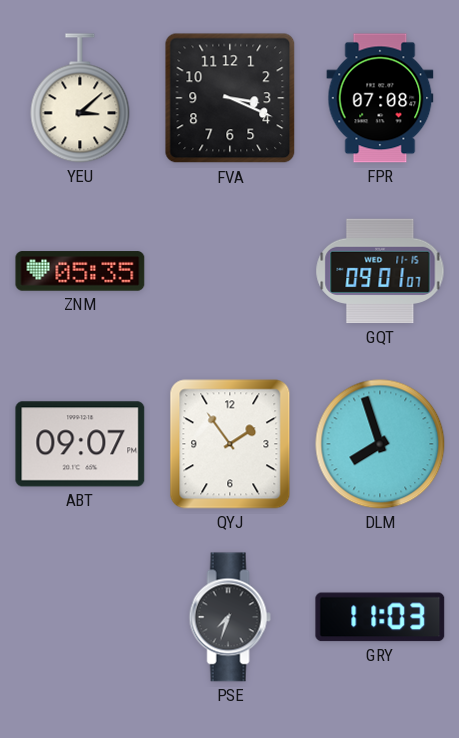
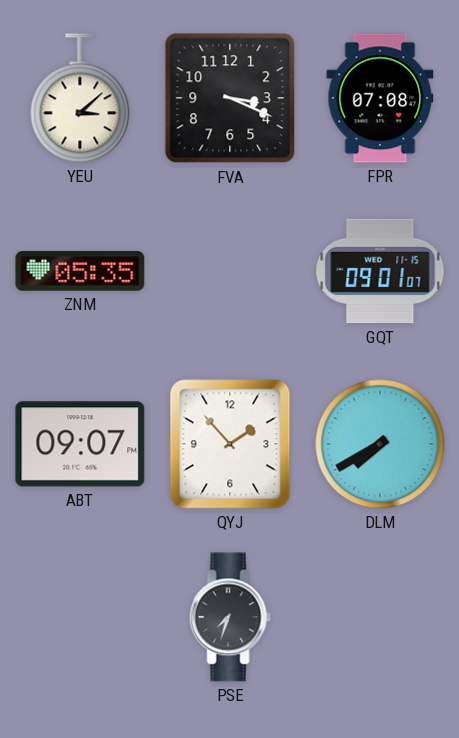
QYJ: 1:54 -> 1:53
DLM: 7:57 -> 7:40
GRY: 11:03 -> none
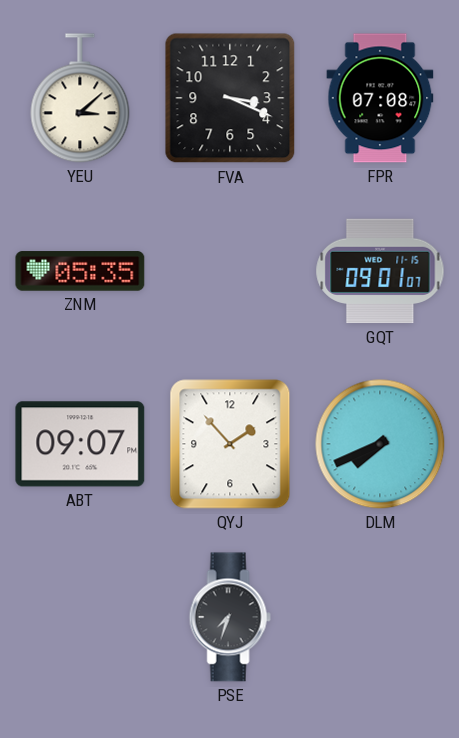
DLM: 7:40 -> 7:41
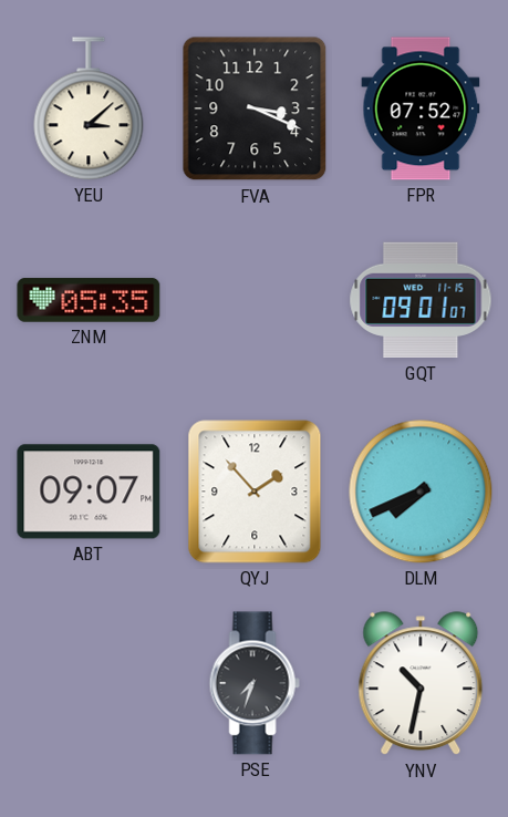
FPR: 07:08 -> 07:52
YNV: none -> 10:32
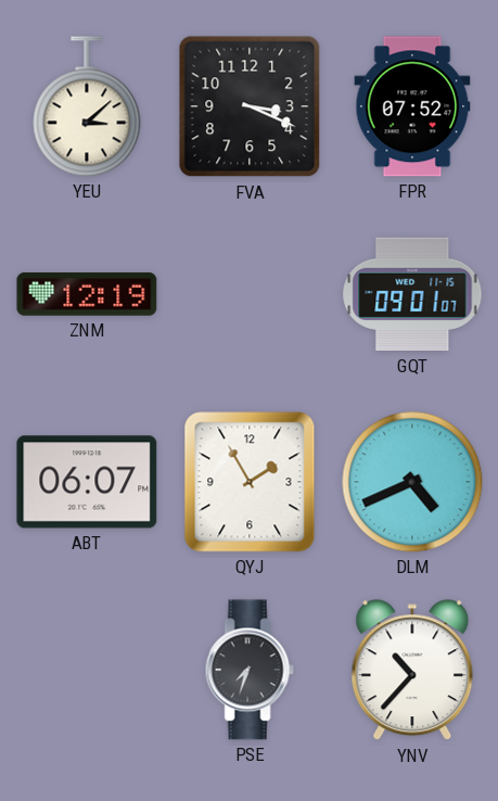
ZNM: 05:35 -> 12:19
ABT: 09:07 -> 06:07
QYJ: 1:53 -> 1:55
DLM: 7:41 -> 4:41
YNV: 10:32 -> 10:37
